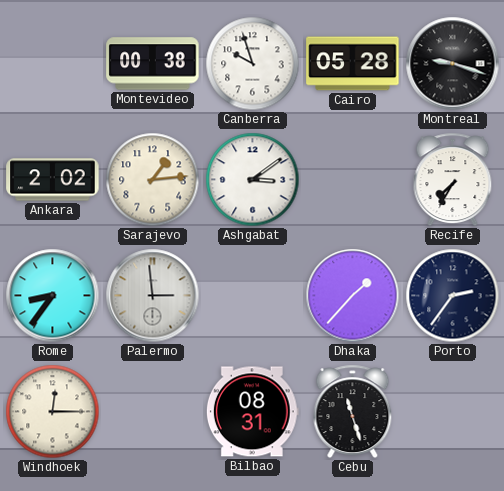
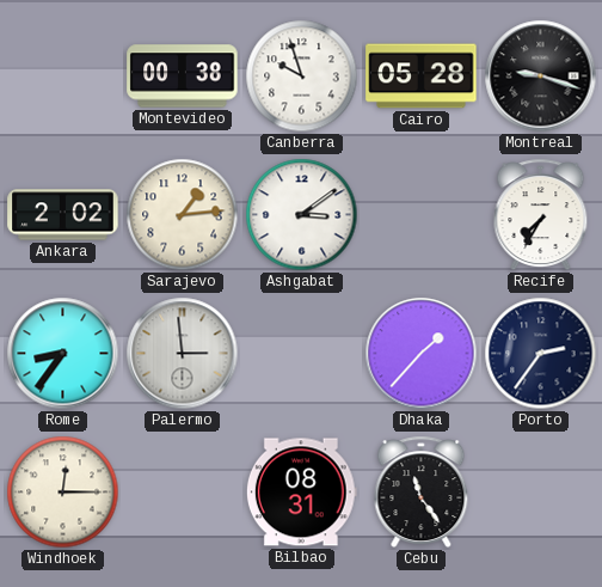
Cebu: 11:27 -> 11:24
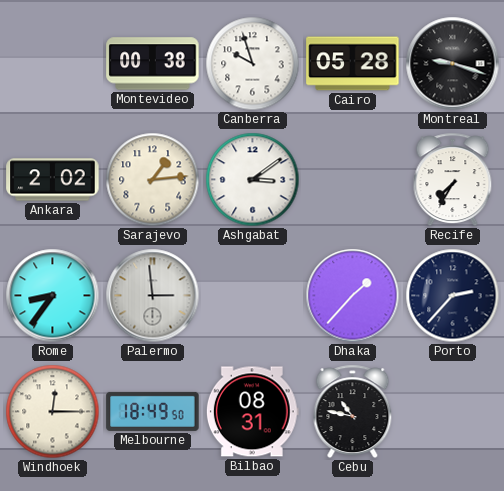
Porto: 2:36 -> 2:37
Melbourne: none -> 18:49
Cebu: 11:24 -> 10:47
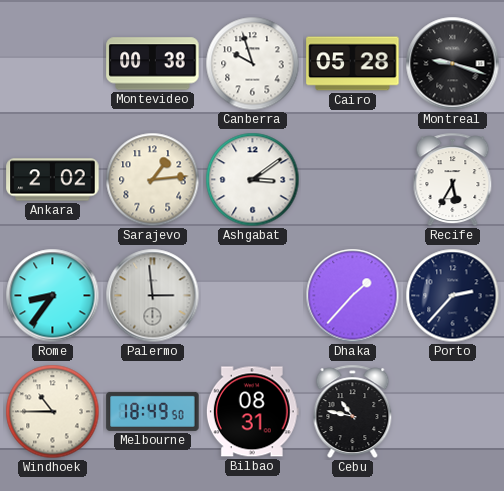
Recife: 7:35 -> 5:35
Windhoek: 12:15 -> 10:45
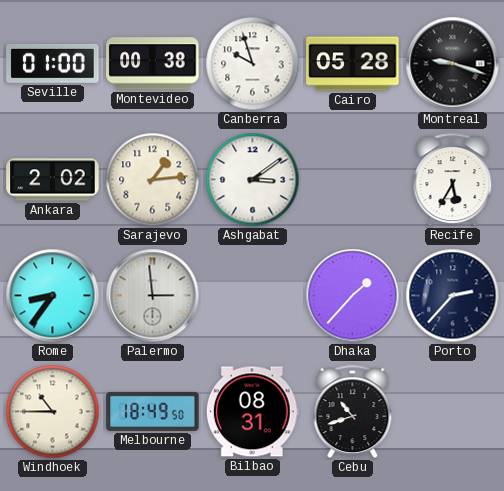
Seville: none -> 01:00
Cebu: 10:47 -> 10:42
